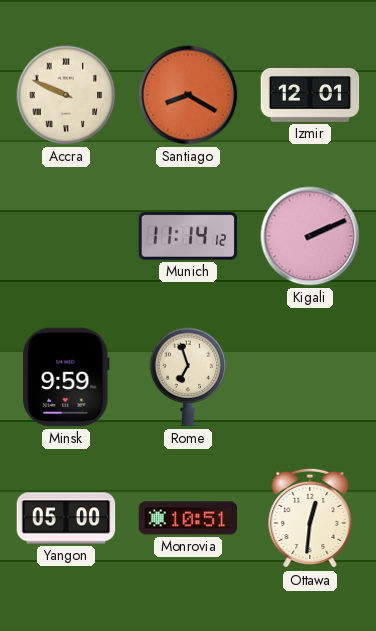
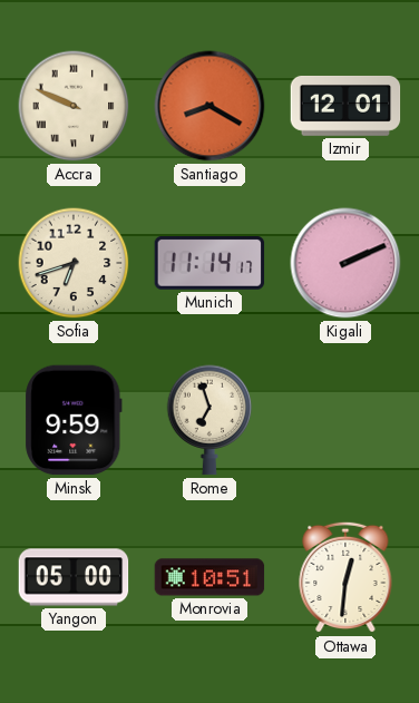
Sofia: none -> 6:42
Munich: 11:14:12 -> 11:14:17
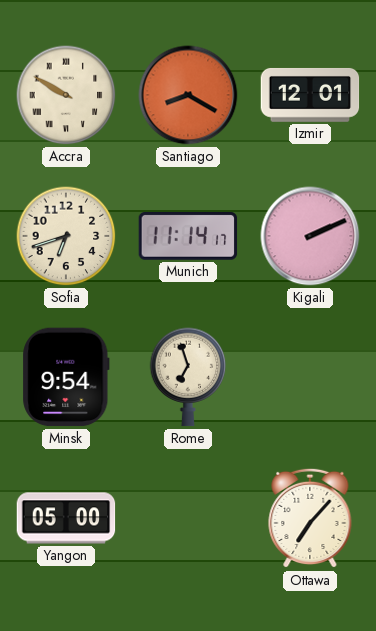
Accra: 9:49 -> 9:50
Minsk: 9:59 -> 9:54
Monrovia: 10:51 -> none
Ottawa: 12:31 -> 7:07
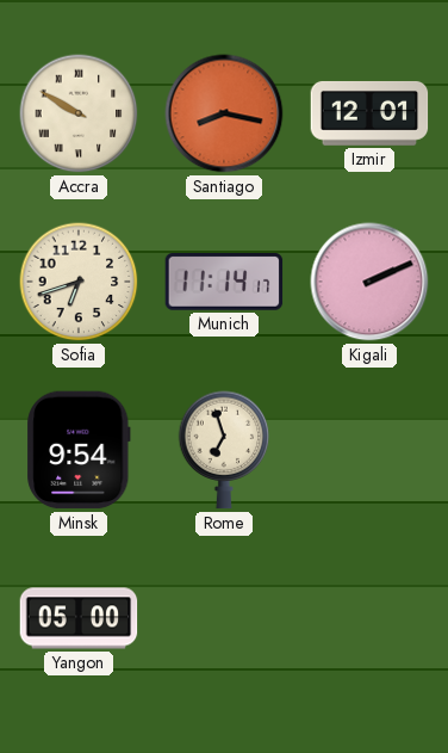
Santiago: 8:20 -> 8:17
Ottawa: 7:07 -> none
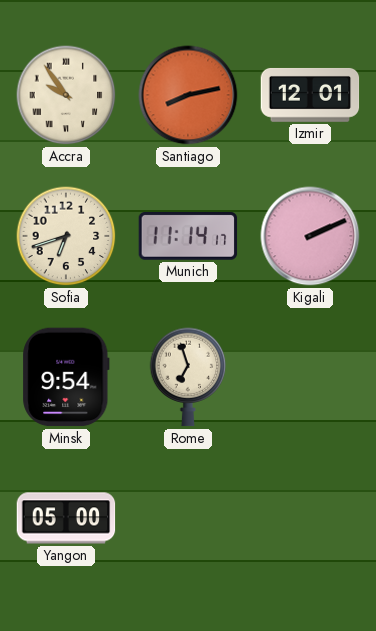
Accra: 9:50 -> 9:54
Santiago: 8:17 -> 8:13
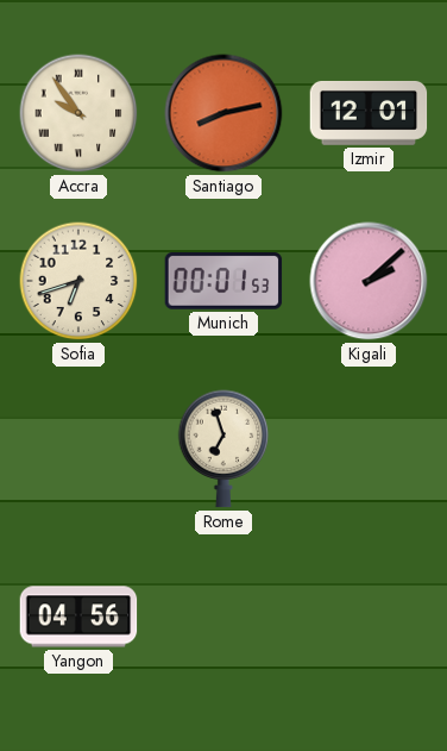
Munich: 11:14 -> 00:01
Kigali: 2:11 -> 2:08
Minsk: 9:54 -> none
Yangon: 05:00 -> 04:56
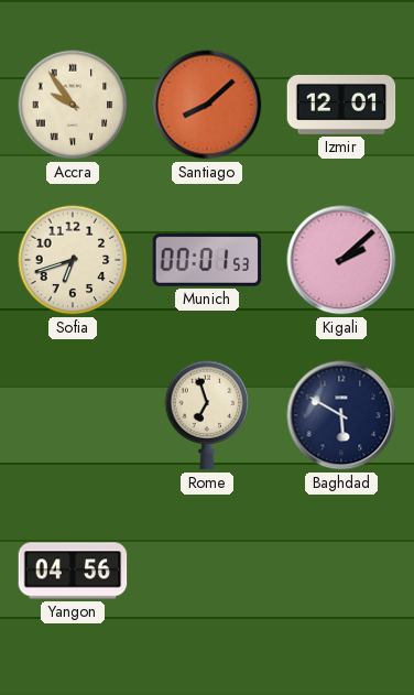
Santiago: 8:13 -> 8:08
Baghdad: none -> 5:50
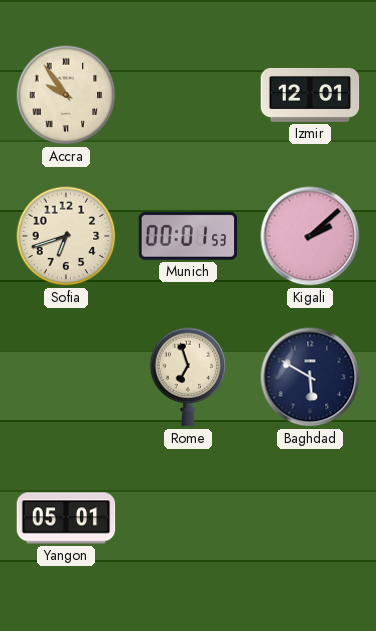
Santiago: 8:08 -> none
Yangon: 04:56 -> 05:01
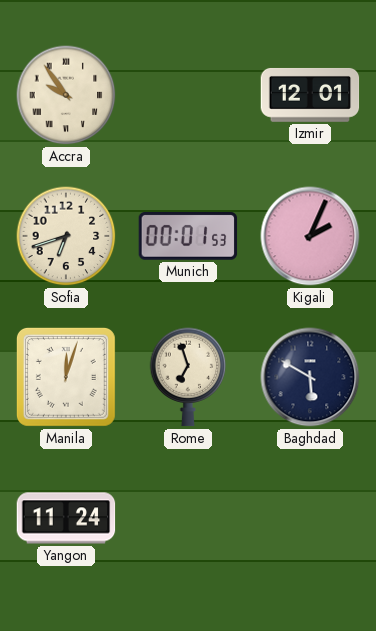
Kigali: 2:08 -> 2:04
Manila: none -> 12:03
Yangon: 05:01 -> 11:24
